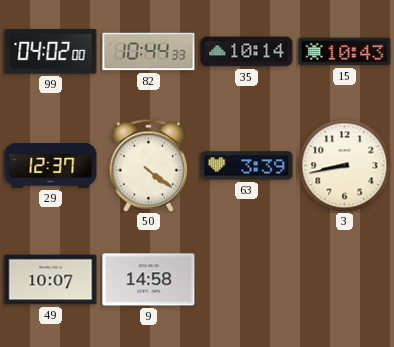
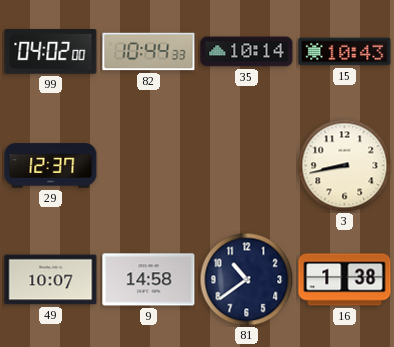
50: 4:21 -> none
63: 3:39 -> none
81: none -> 10:39
16: none -> 1:38
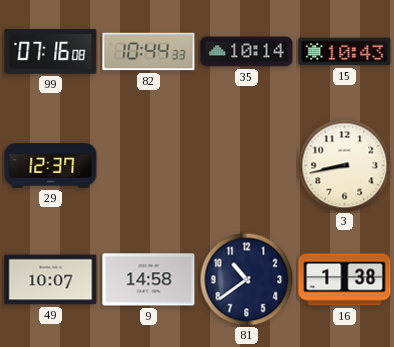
99: 04:02 -> 07:16
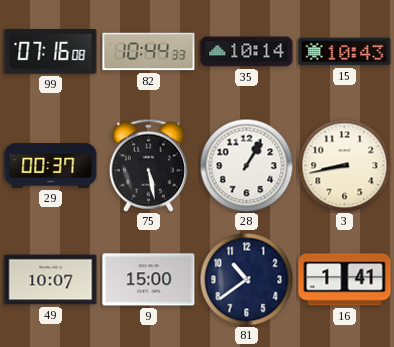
29: 12:37 -> 00:37
75: none -> 5:28
28: none -> 1:05
9: 14:58 -> 15:00
16: 1:38 -> 1:41
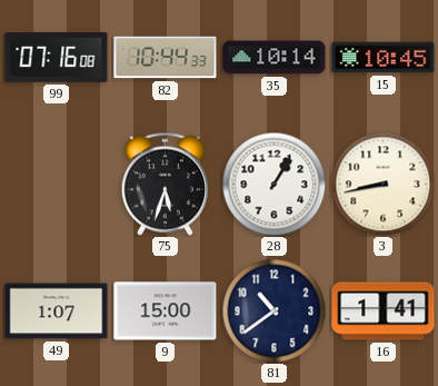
15: 10:43 -> 10:45
29: 00:37 -> none
75: 5:28 -> 5:33
49: 10:07 -> 1:07
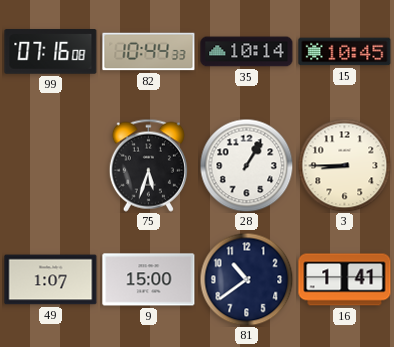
3: 8:43 -> 8:45
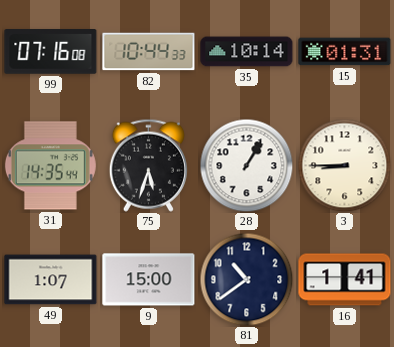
15: 10:45 -> 01:31
31: none -> 14:35
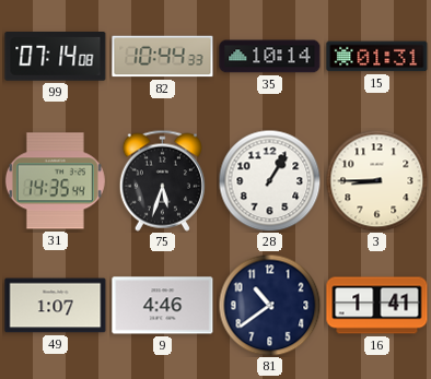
99: 07:16 -> 07:14
9: 15:00 -> 4:46
